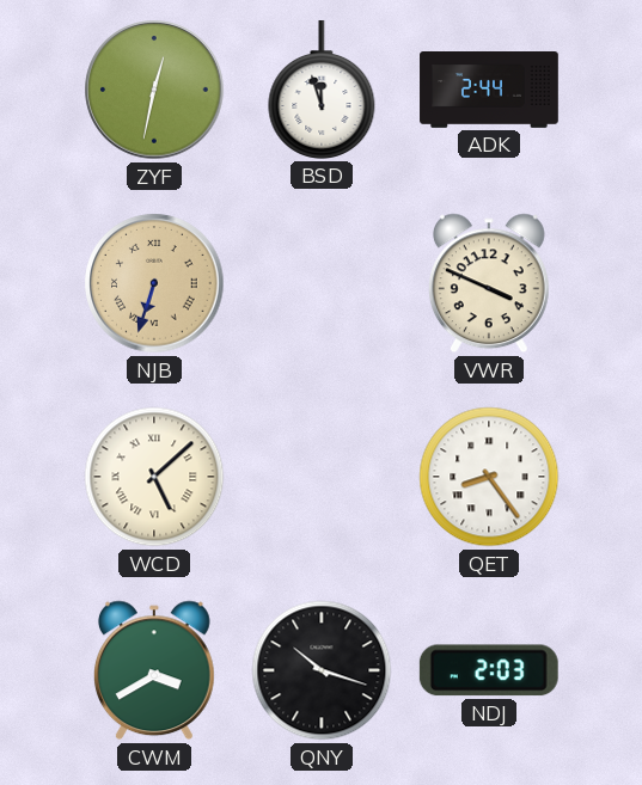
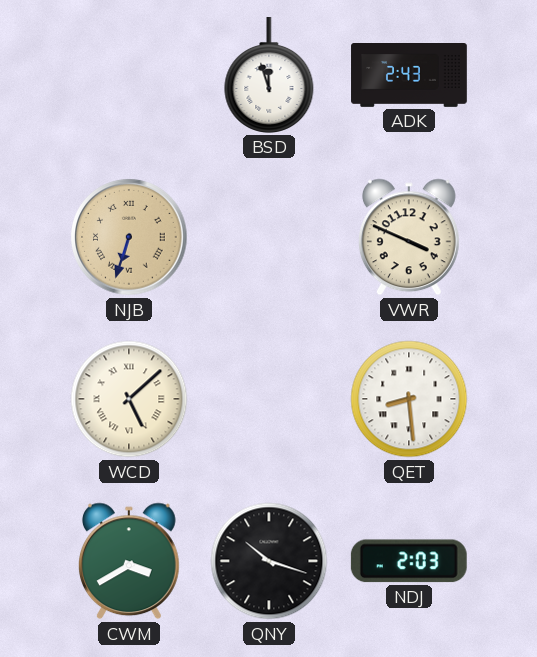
ZYF: 12:32 -> none
ADK: 2:44 -> 2:43
QET: 8:24 -> 8:29
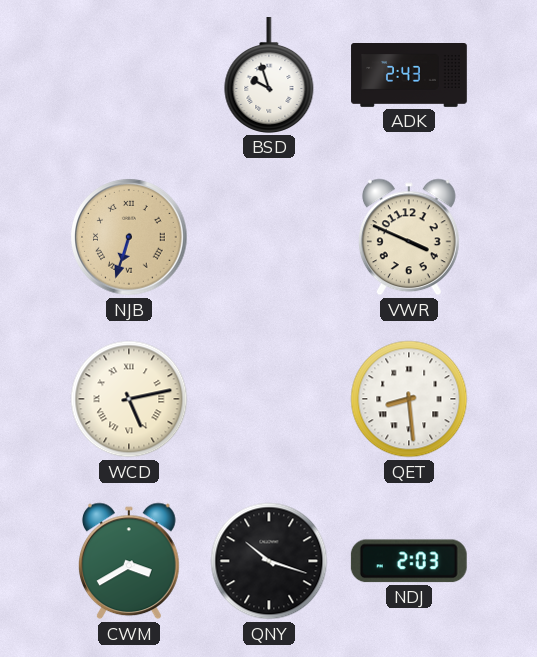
BSD: 11:57 -> 9:57
WCD: 5:08 -> 5:13
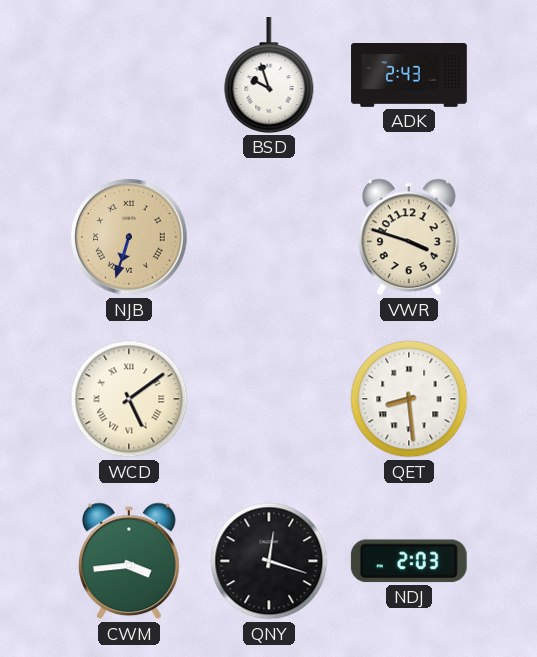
VWR: 3:49 -> 3:48
WCD: 5:13 -> 5:09
CWM: 3:40 -> 3:44
QNY: 10:18 -> 12:18
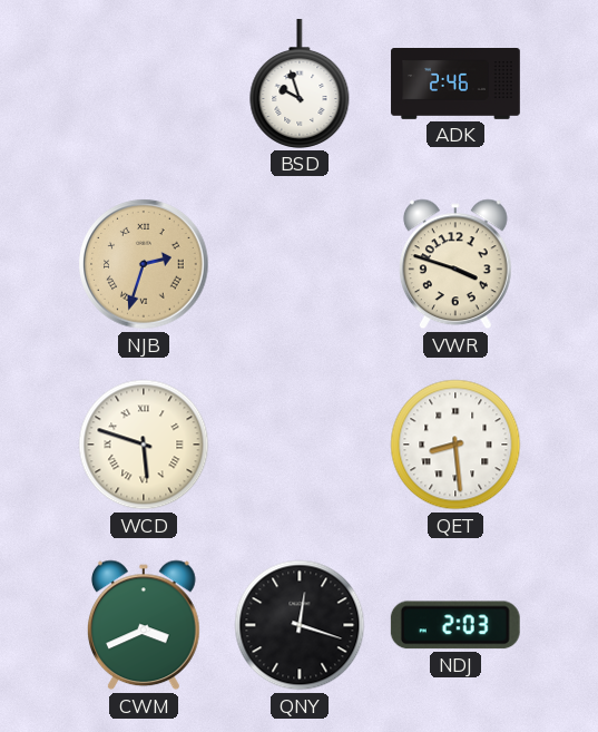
ADK: 2:43 -> 2:46
NJB: 6:33 -> 2:33
WCD: 5:09 -> 5:48
CWM: 3:44 -> 3:41
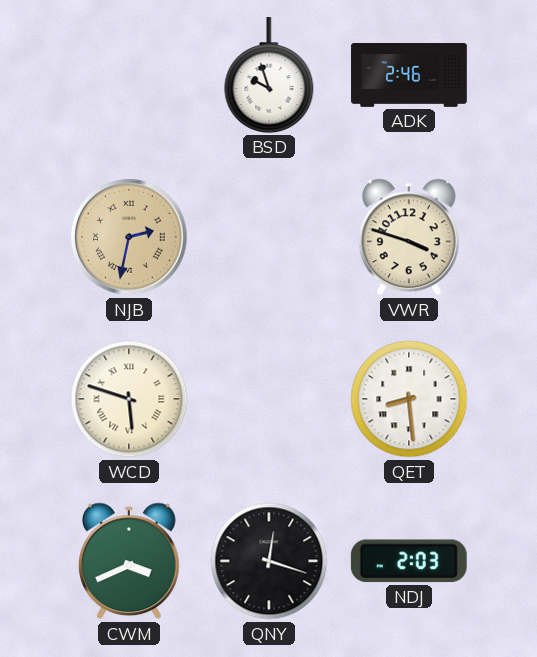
NJB: 2:33 -> 2:32
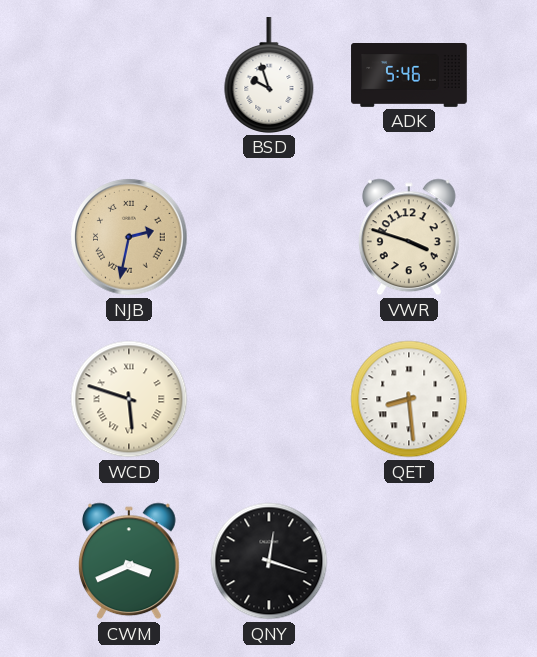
ADK: 2:46 -> 5:46
NDJ: 2:03 -> none
